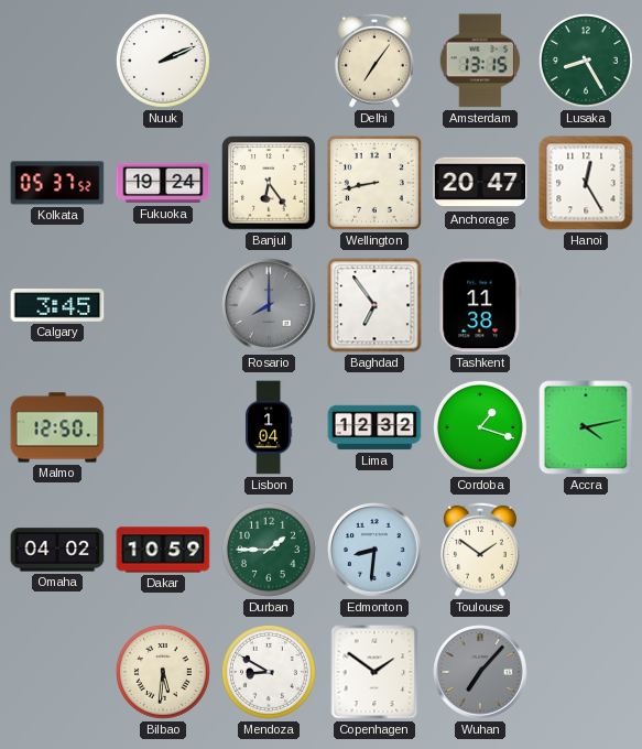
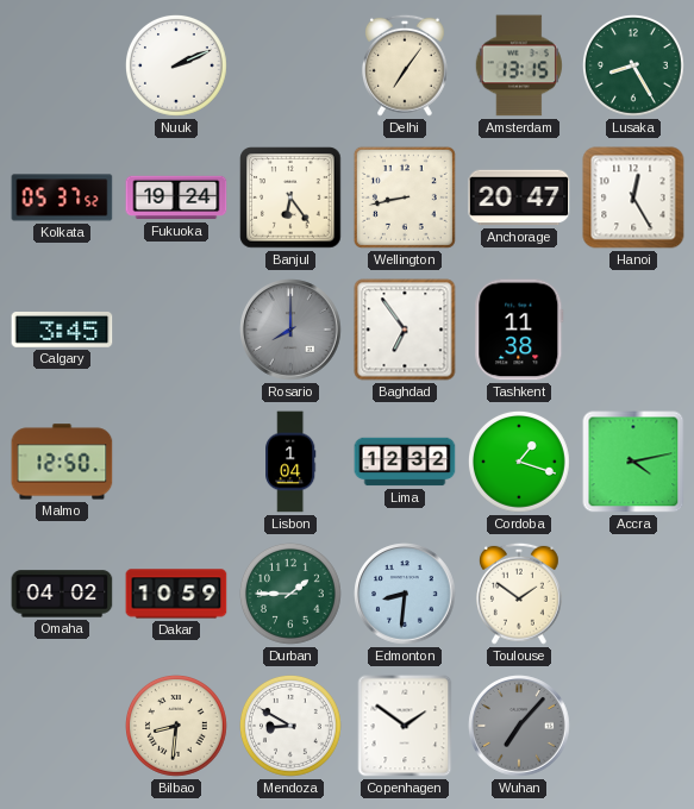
Bilbao: 5:31 -> 8:31
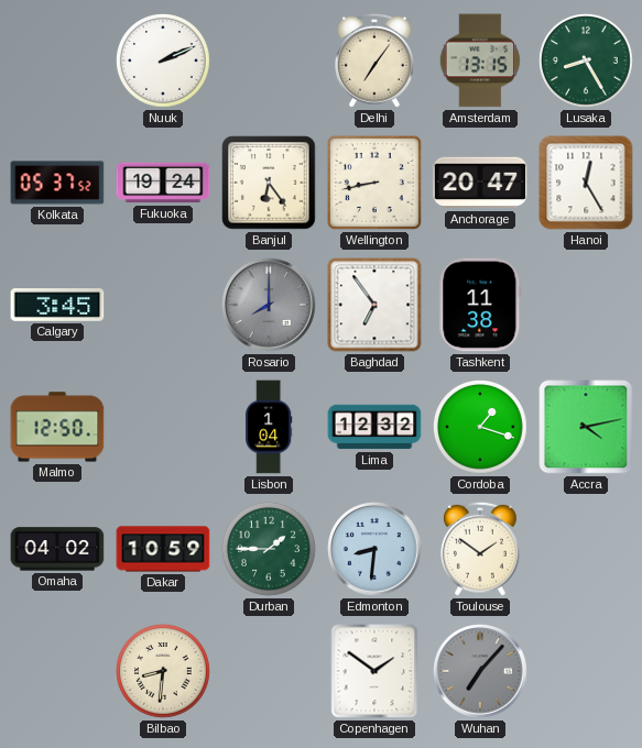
Mendoza: 8:50 -> none
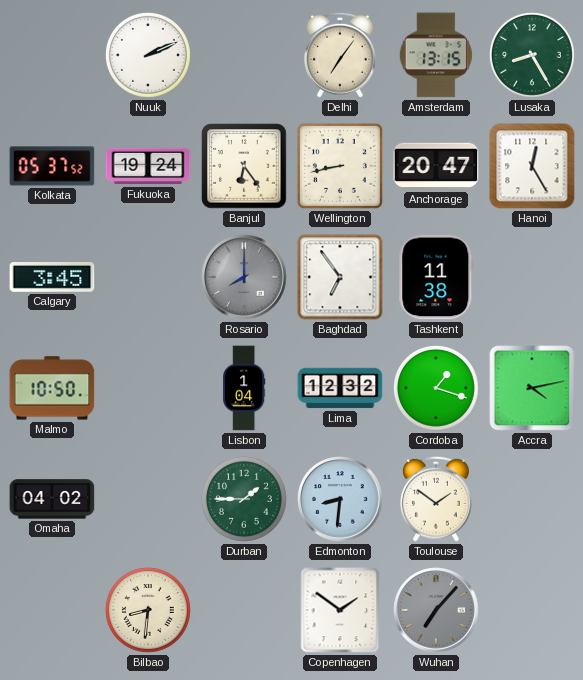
Malmo: 12:50 -> 10:50
Dakar: 10:59 -> none
